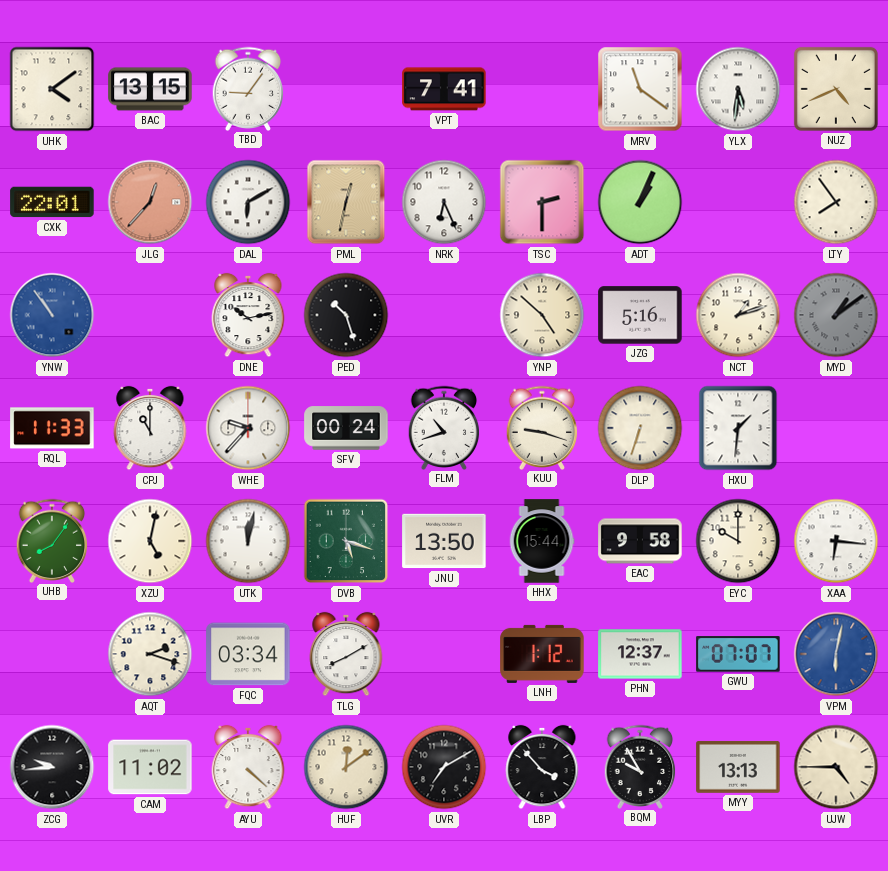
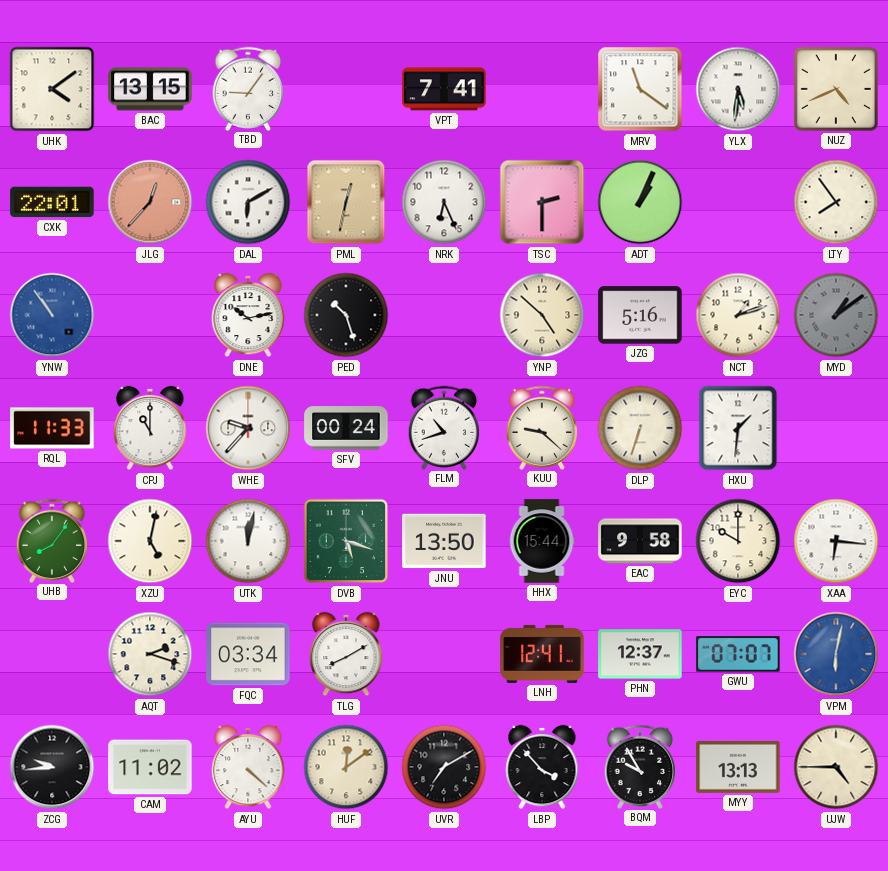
KUU: 9:18 -> 9:22
LNH: 1:12 -> 12:41
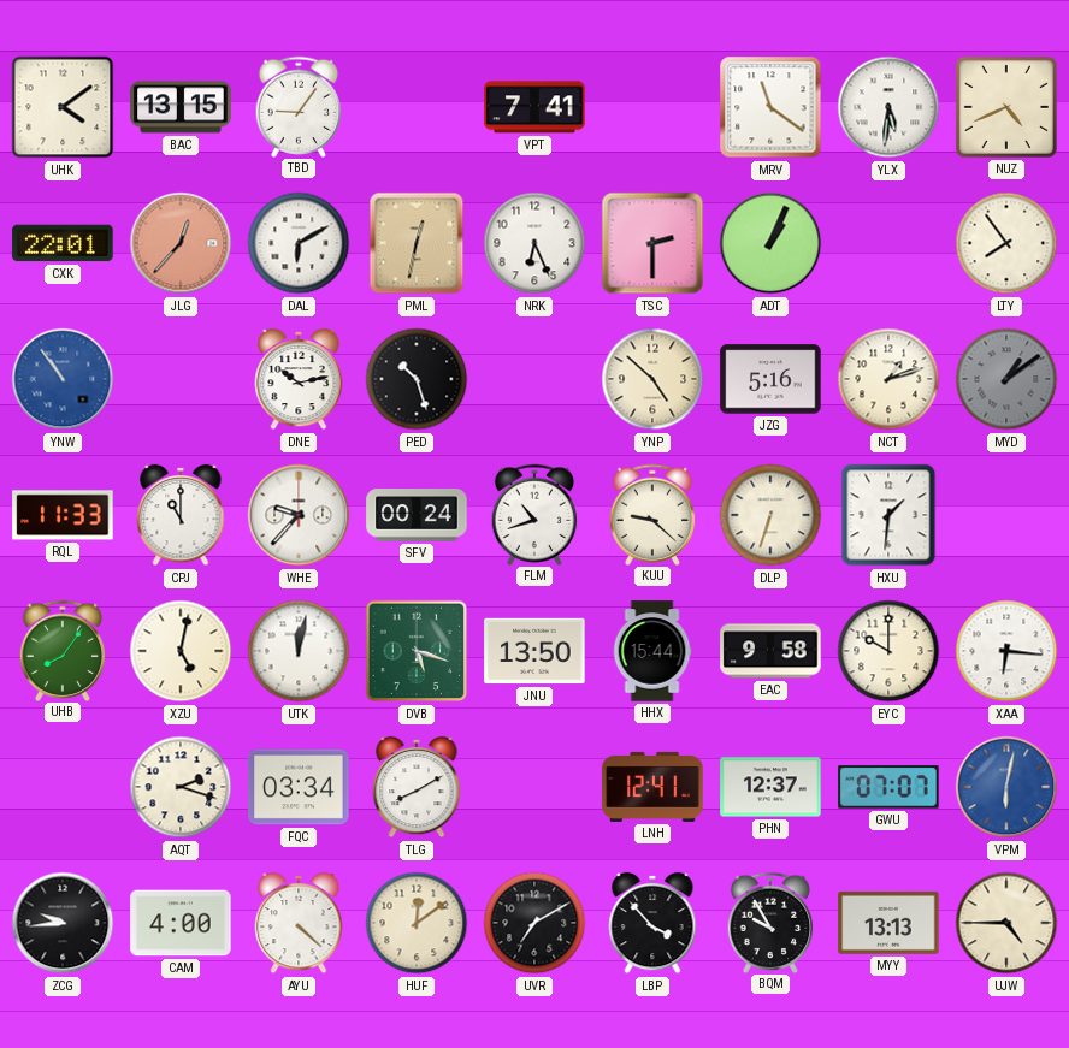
CAM: 11:02 -> 4:00
